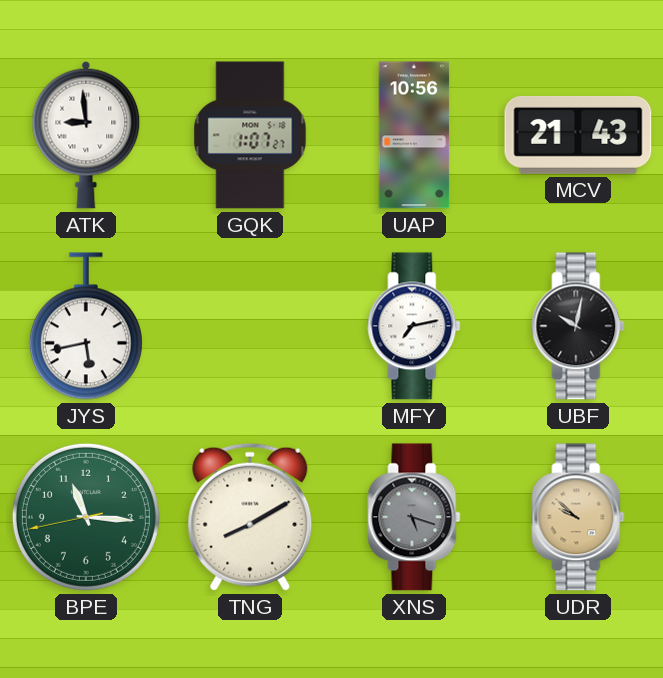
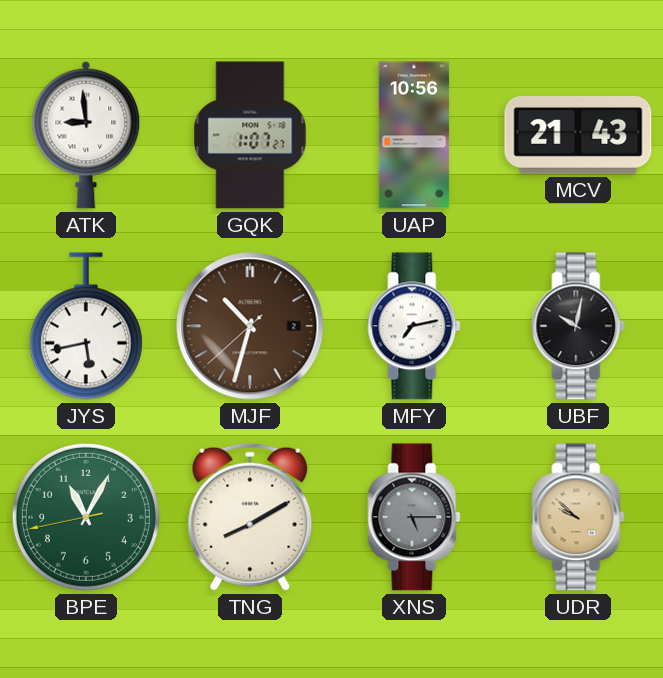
MJF: none -> 10:32
BPE: 11:15 -> 11:04
XNS: 5:18 -> 5:15
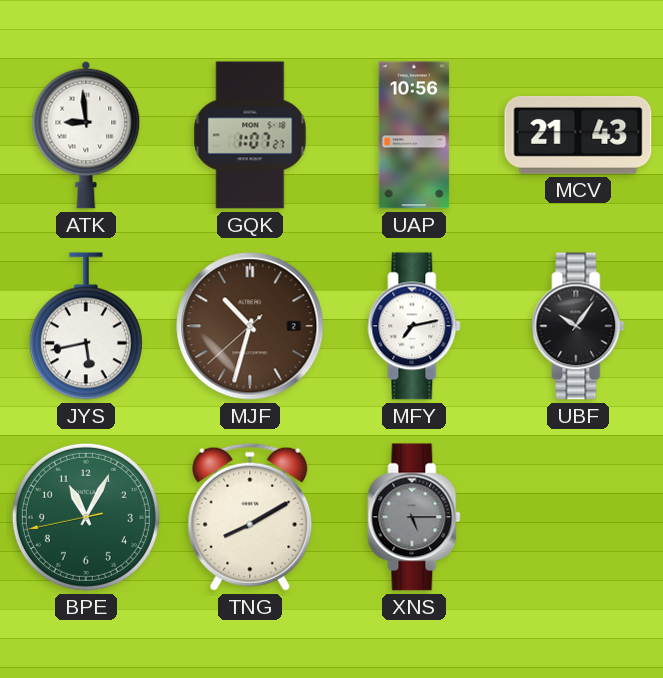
UBF: 10:02 -> 10:06
UDR: 9:52 -> none
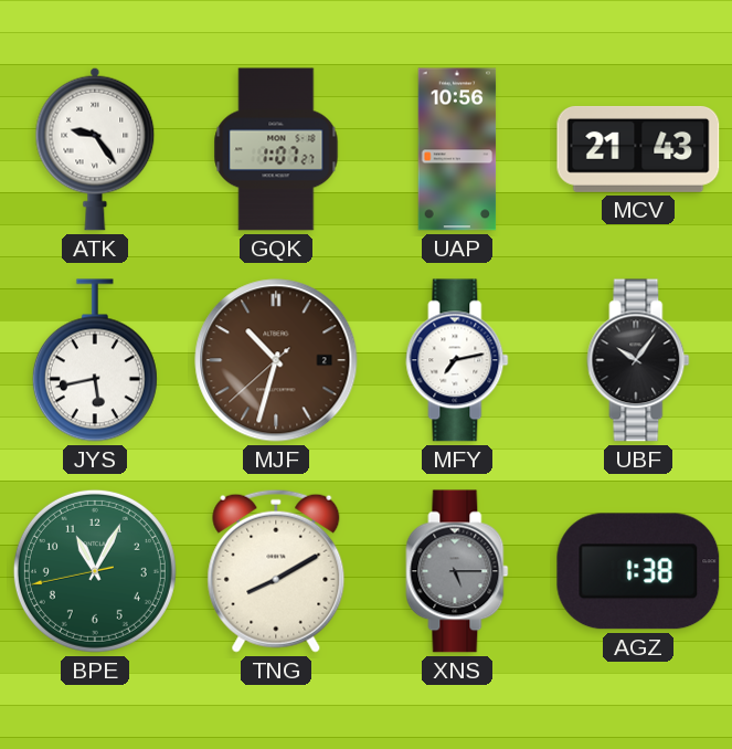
ATK: 8:59 -> 9:24
AGZ: none -> 1:38
